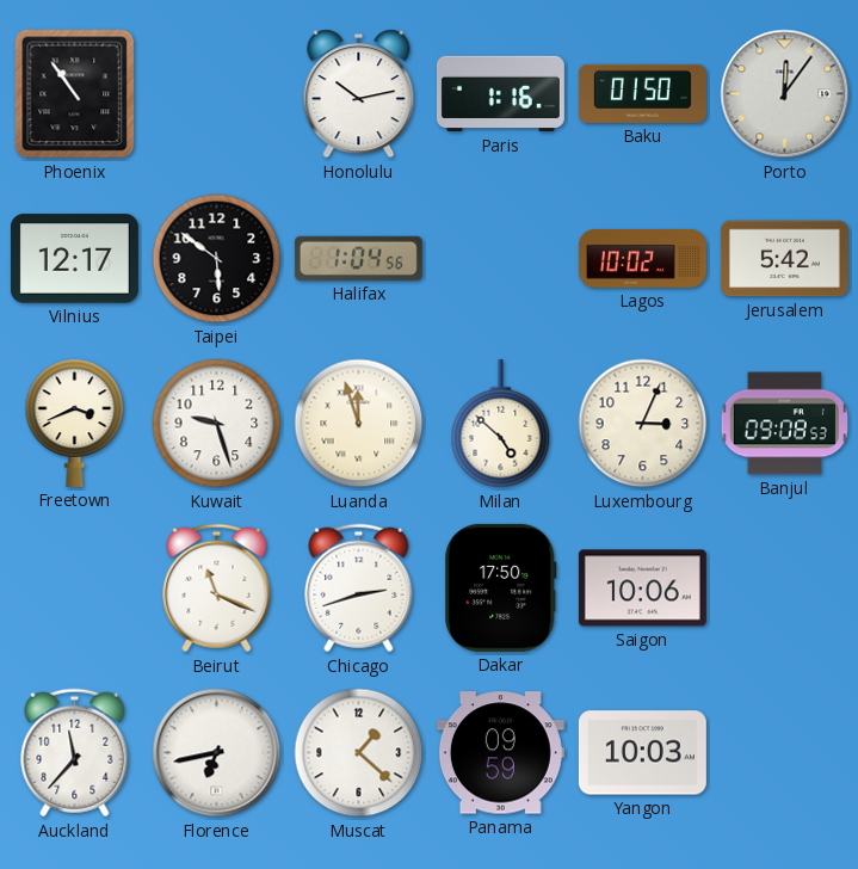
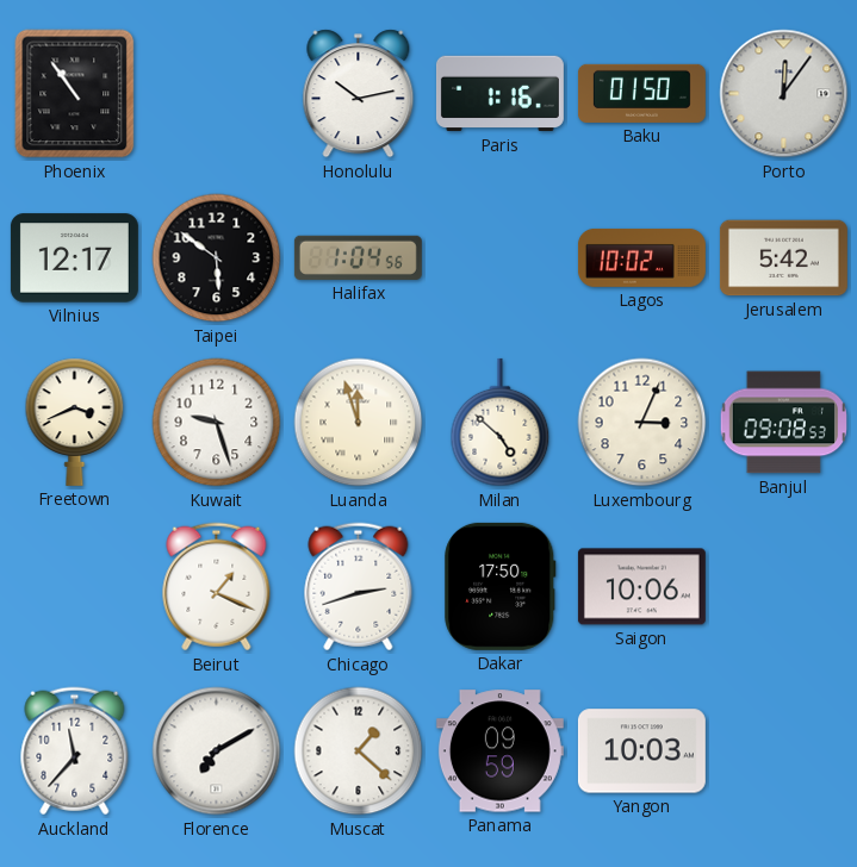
Beirut: 11:19 -> 1:19
Florence: 6:43 -> 7:10
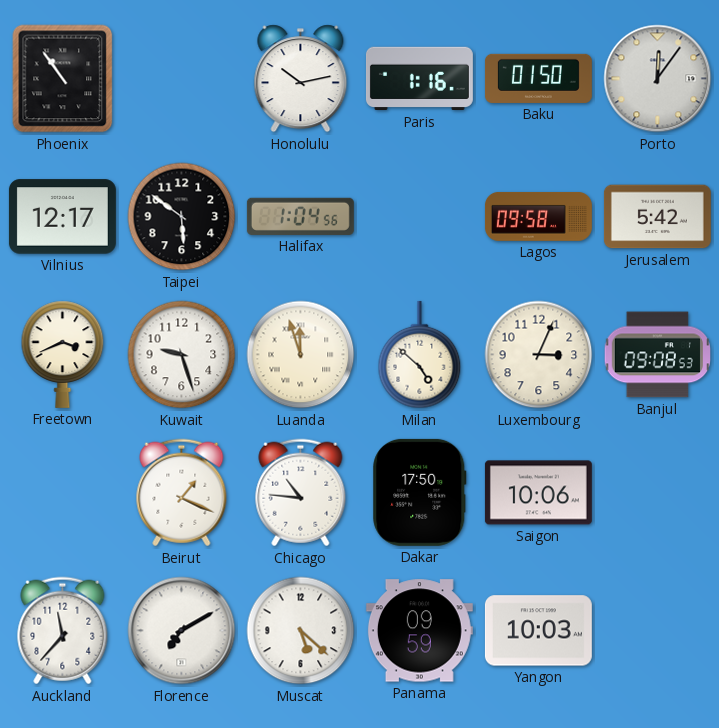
Lagos: 10:02 -> 09:58
Chicago: 2:42 -> 10:46
Muscat: 1:22 -> 5:22
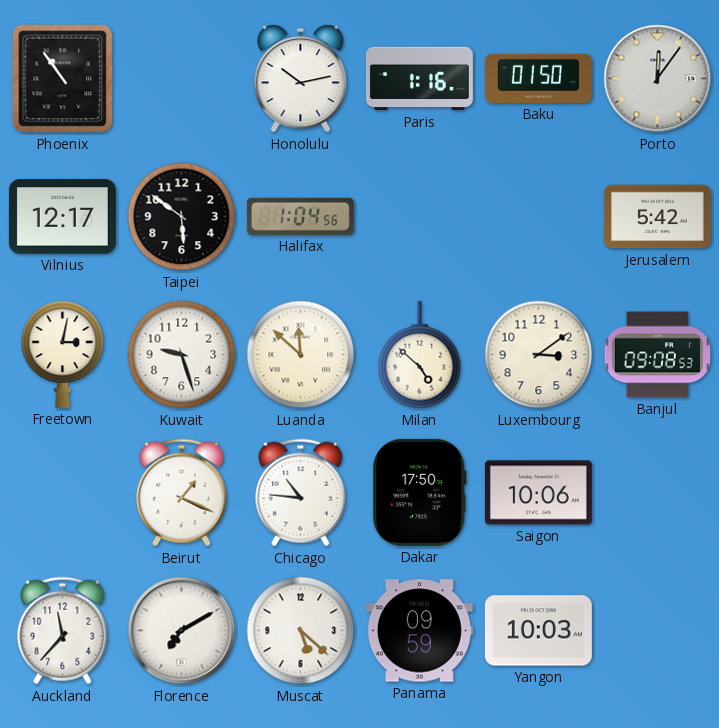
Lagos: 09:58 -> none
Freetown: 3:41 -> 3:02
Luanda: 11:57 -> 11:52
Luxembourg: 3:04 -> 3:09
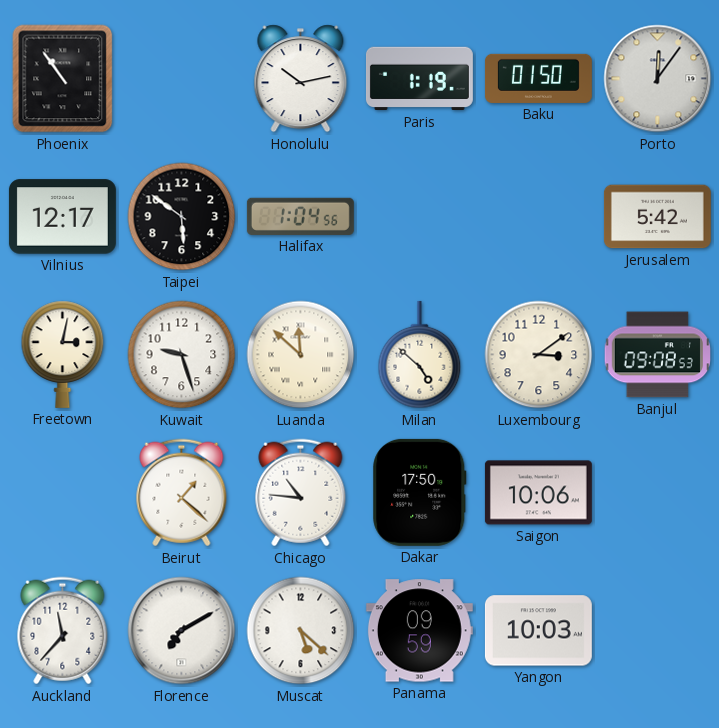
Paris: 1:16 -> 1:19
Beirut: 1:19 -> 1:22
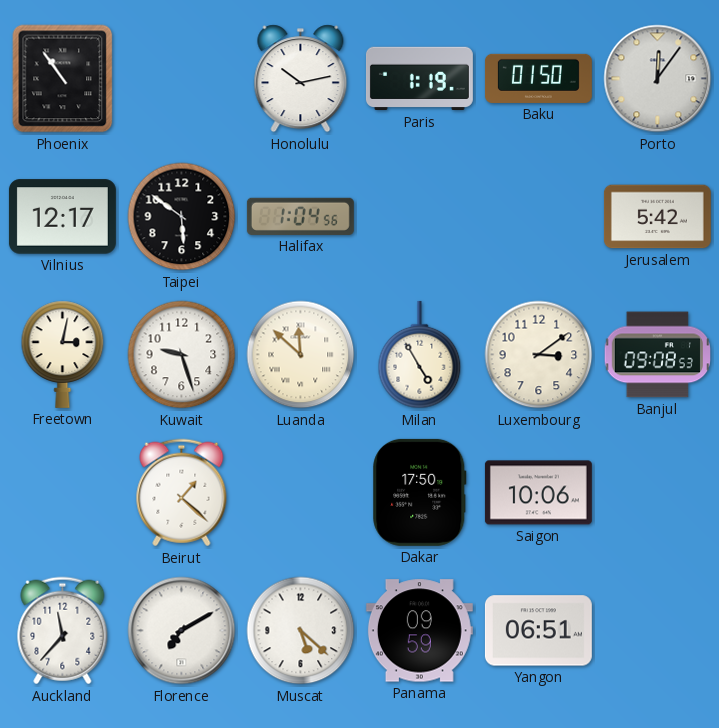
Milan: 4:52 -> 4:55
Chicago: 10:46 -> none
Yangon: 10:03 -> 06:51
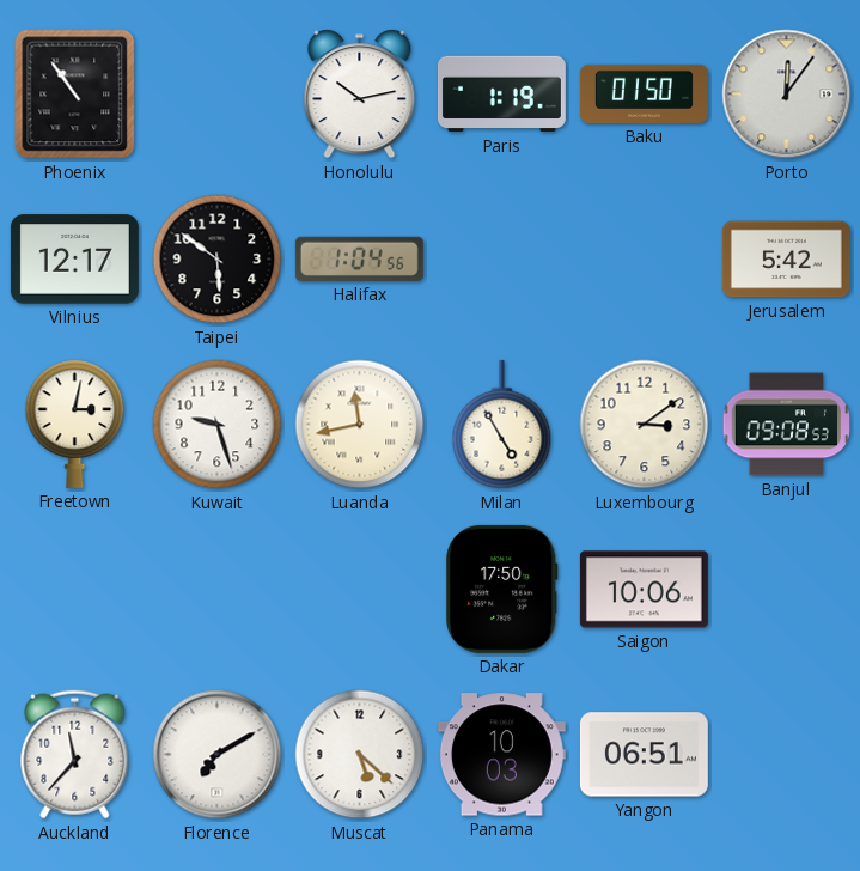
Luanda: 11:52 -> 11:43
Beirut: 1:22 -> none
Panama: 09:59 -> 10:03
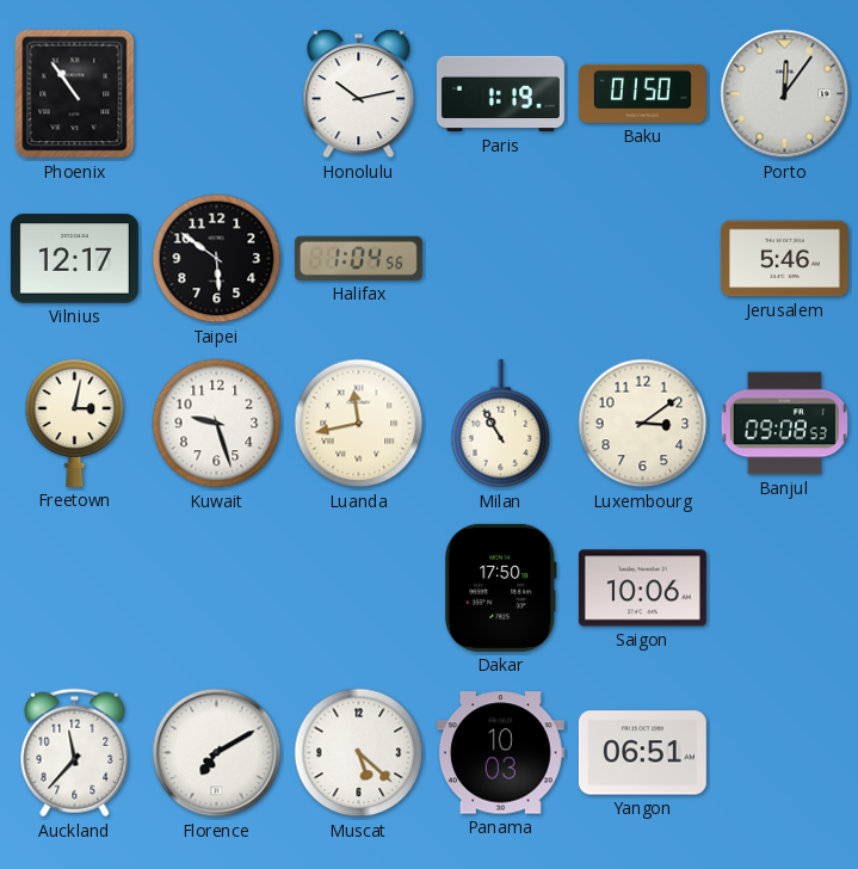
Jerusalem: 5:42 -> 5:46
Milan: 4:55 -> 10:55
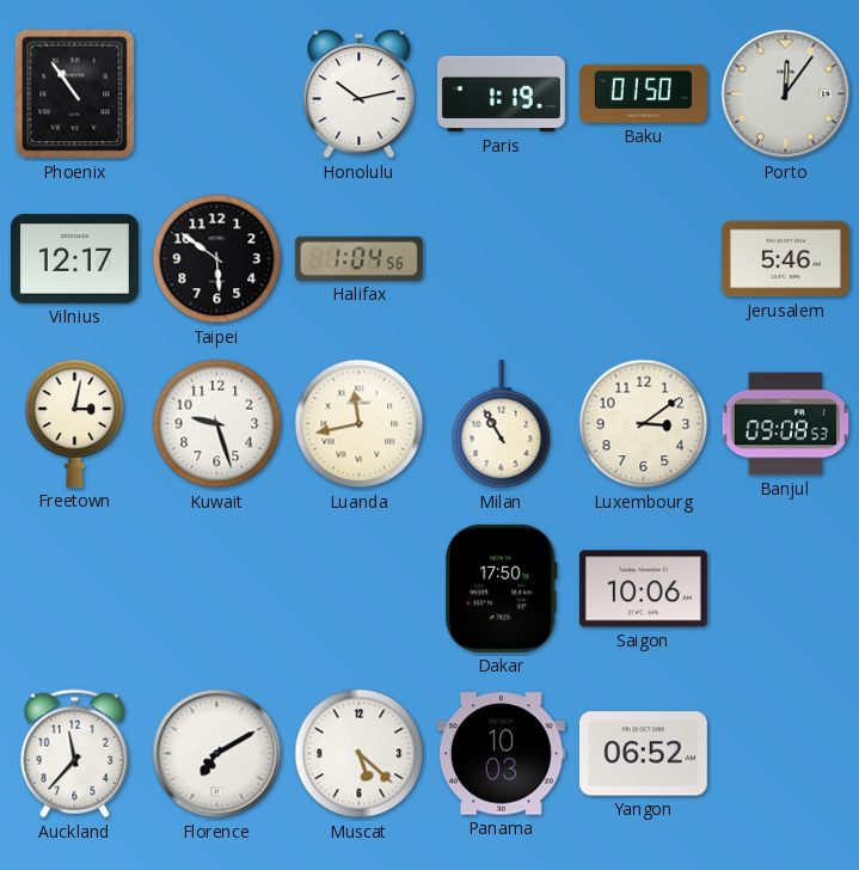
Yangon: 06:51 -> 06:52
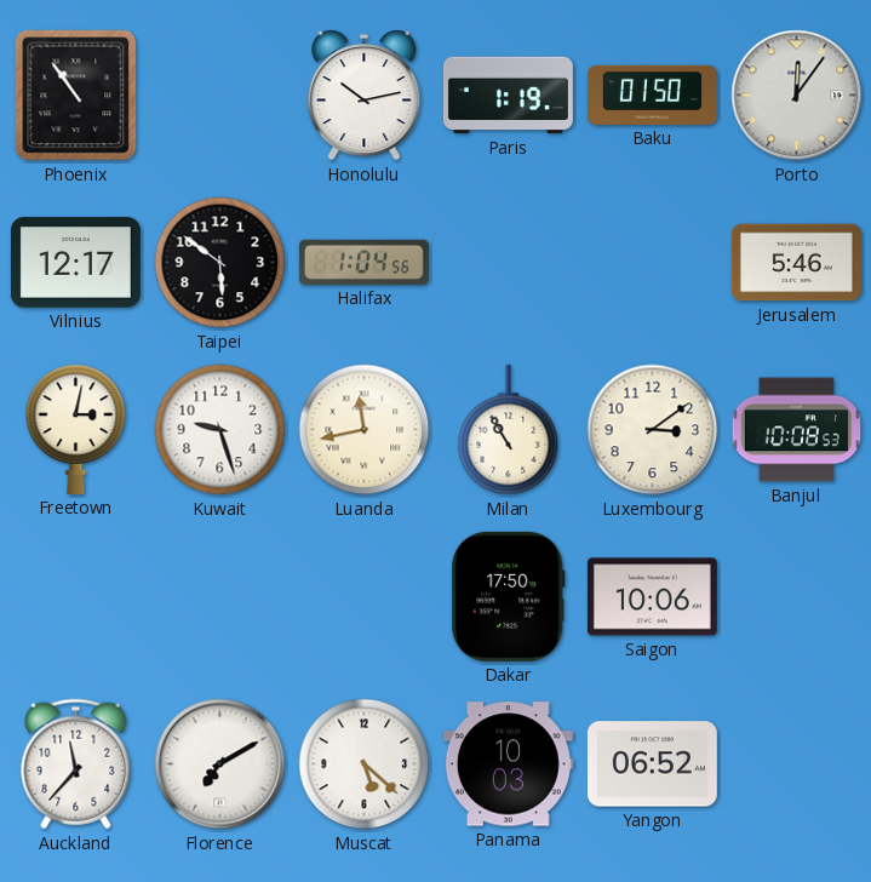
Banjul: 09:08 -> 10:08
